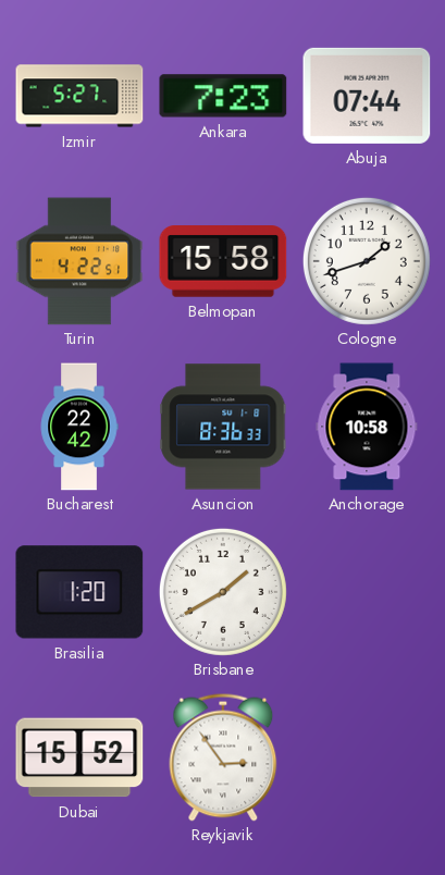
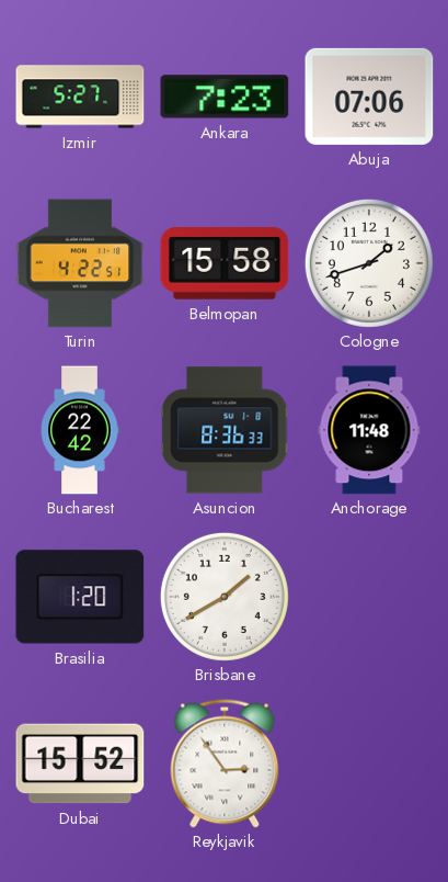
Abuja: 07:44 -> 07:06
Anchorage: 10:58 -> 11:48
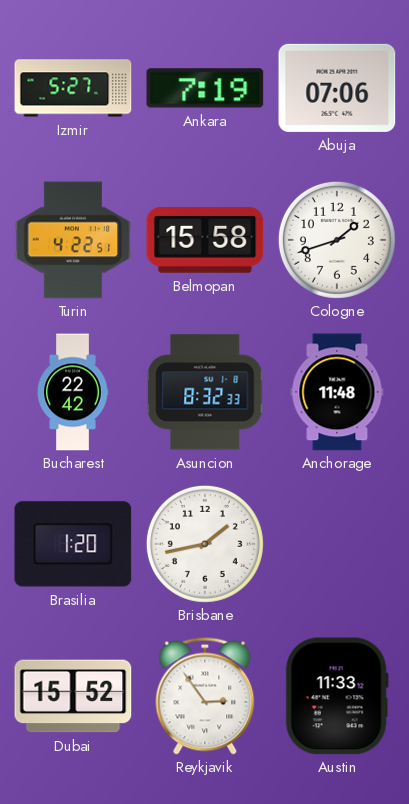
Ankara: 7:23 -> 7:19
Asuncion: 8:36 -> 8:32
Brisbane: 1:40 -> 1:43
Austin: none -> 11:33
